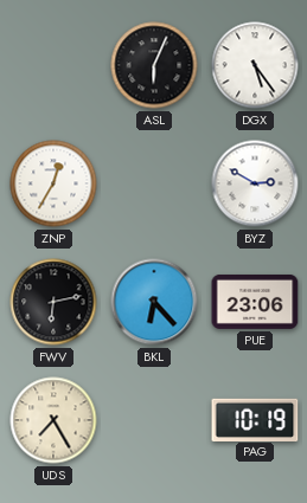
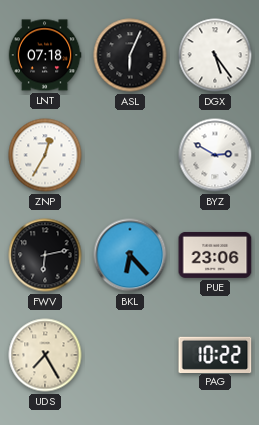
LNT: none -> 07:18
PAG: 10:19 -> 10:22
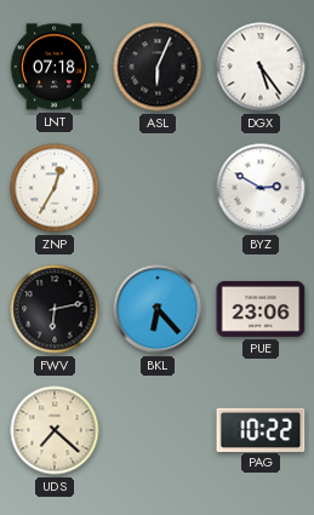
UDS: 7:25 -> 7:22
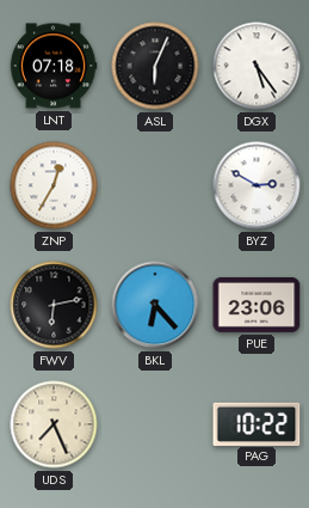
UDS: 7:22 -> 7:26
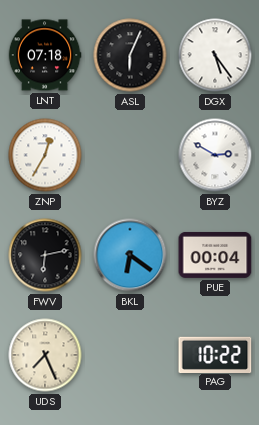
BKL: 6:23 -> 6:21
PUE: 23:06 -> 00:04
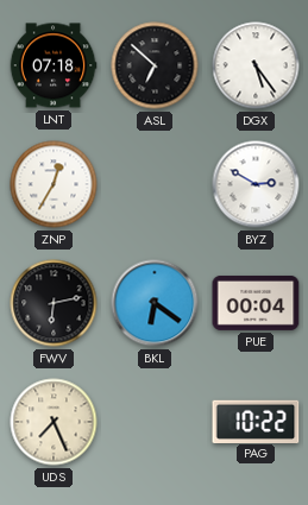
ASL: 6:04 -> 6:52
